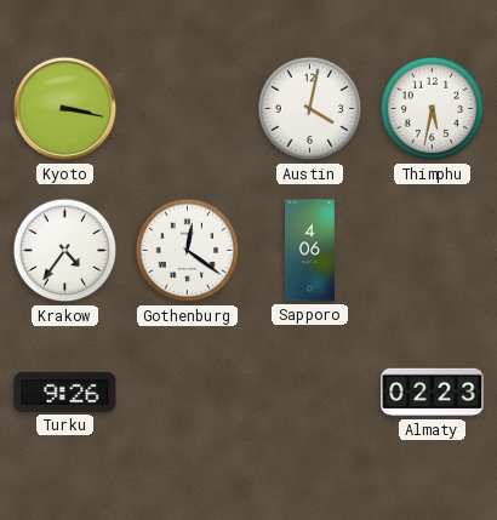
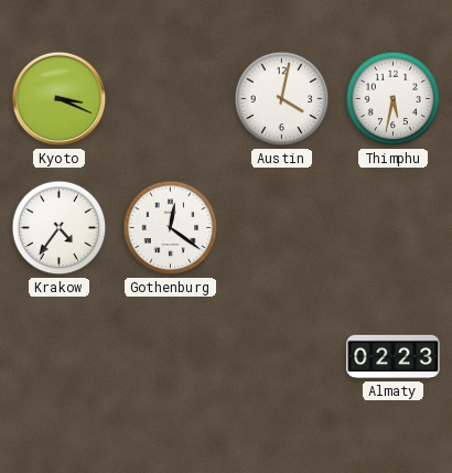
Kyoto: 3:17 -> 3:19
Sapporo: 4:06 -> none
Turku: 9:26 -> none
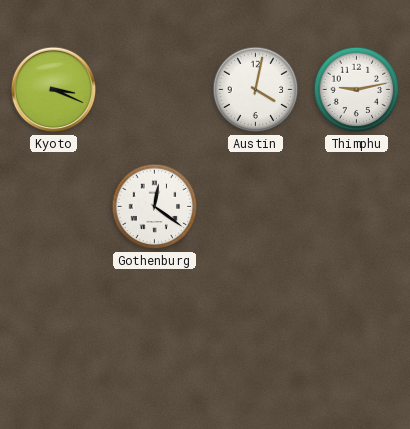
Thimphu: 5:32 -> 9:13
Krakow: 4:36 -> none
Almaty: 02:23 -> none
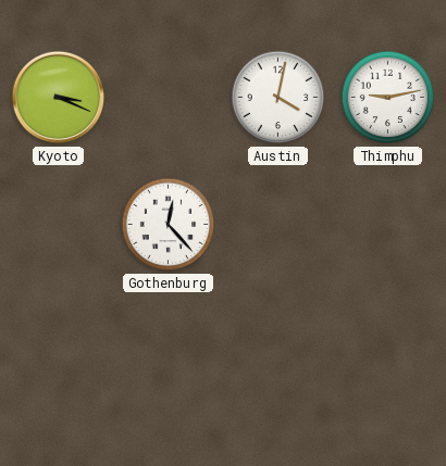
Gothenburg: 12:21 -> 12:23
